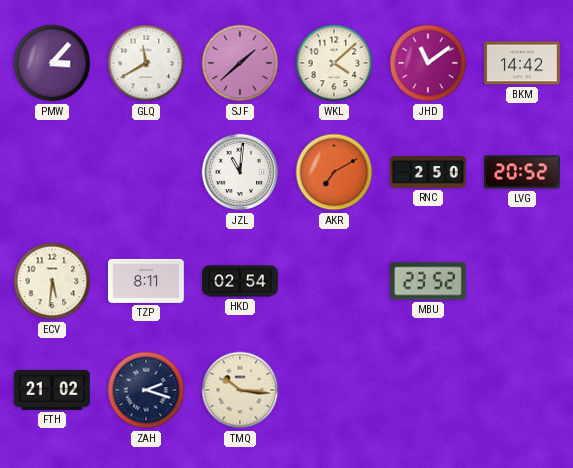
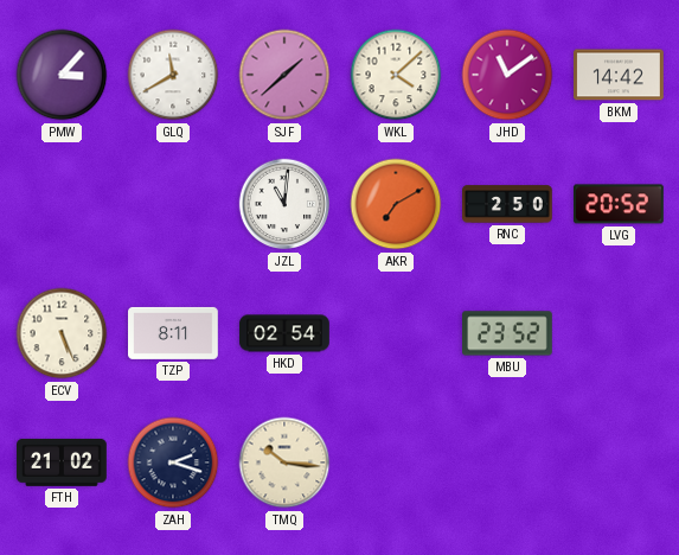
ECV: 5:31 -> 5:26
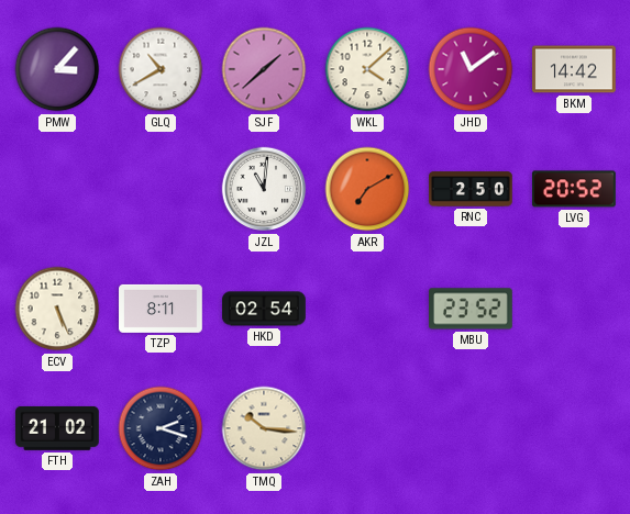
GLQ: 11:40 -> 10:40
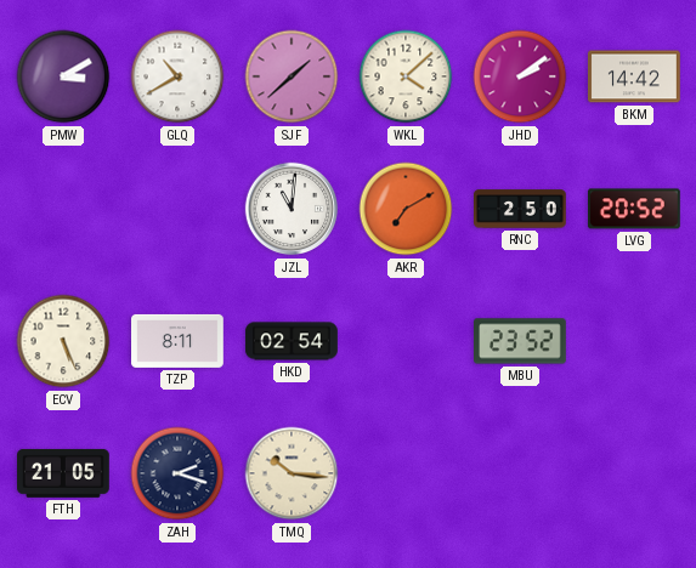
PMW: 3:07 -> 3:10
JHD: 11:09 -> 2:09
FTH: 21:02 -> 21:05
